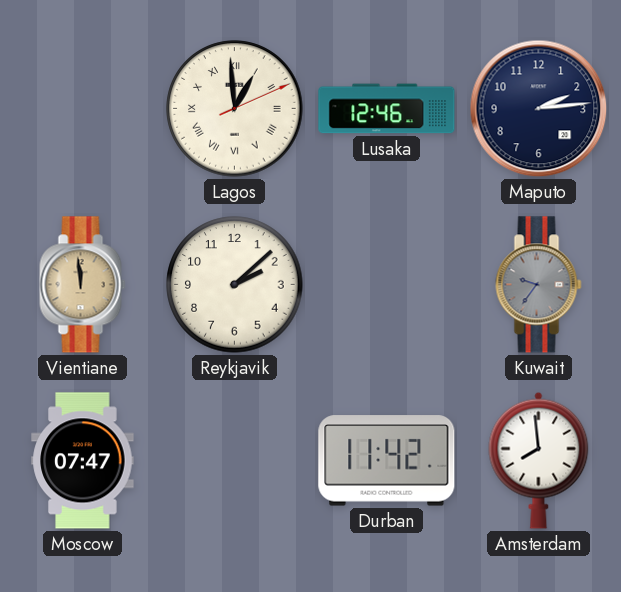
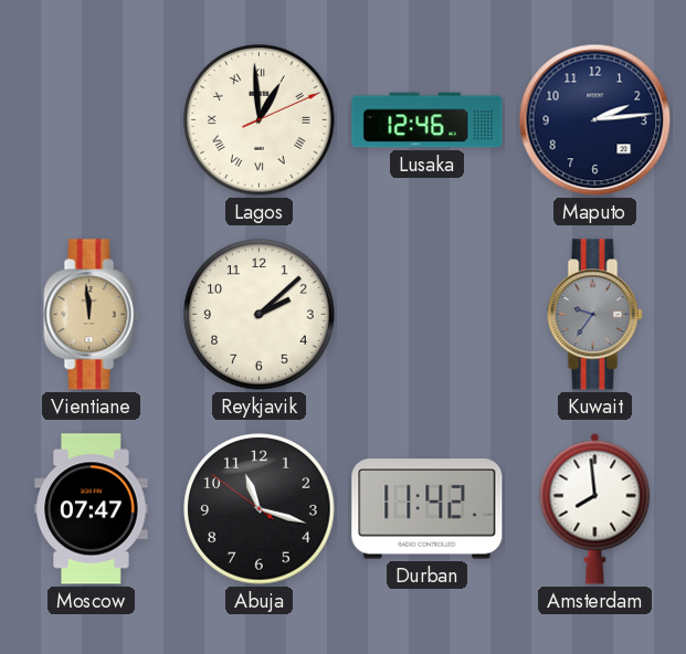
Abuja: none -> 11:17
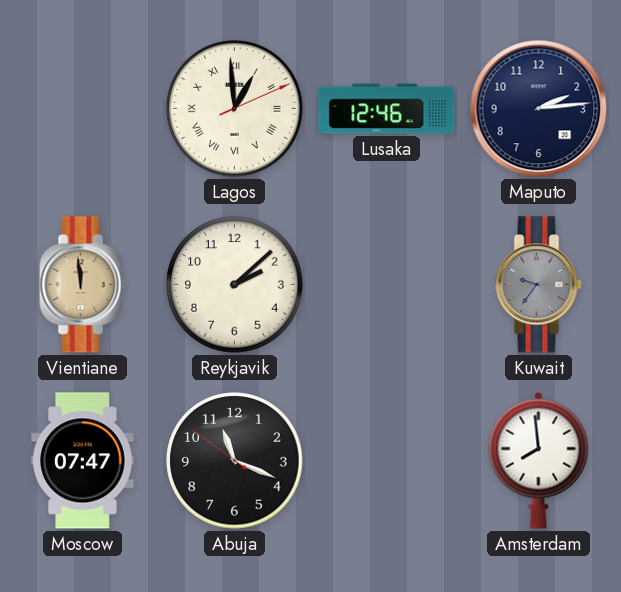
Abuja: 11:17 -> 11:18
Durban: 11:42 -> none
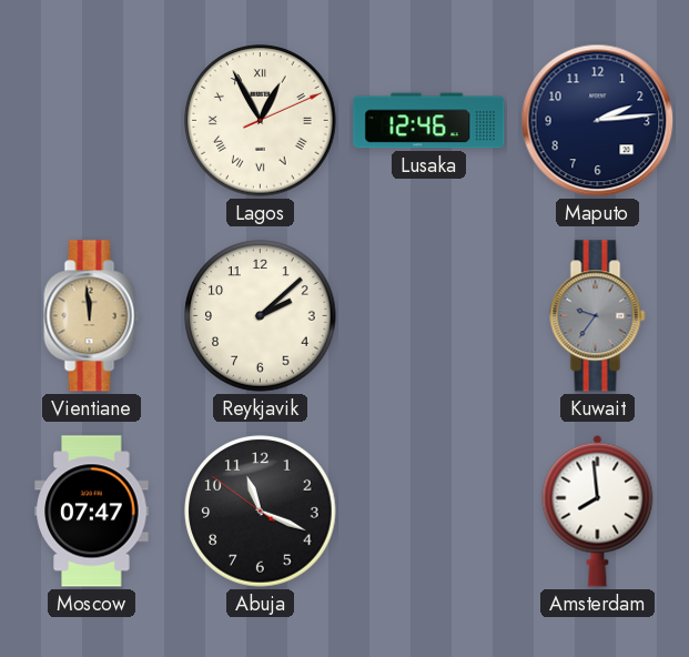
Lagos: 12:59 -> 12:55
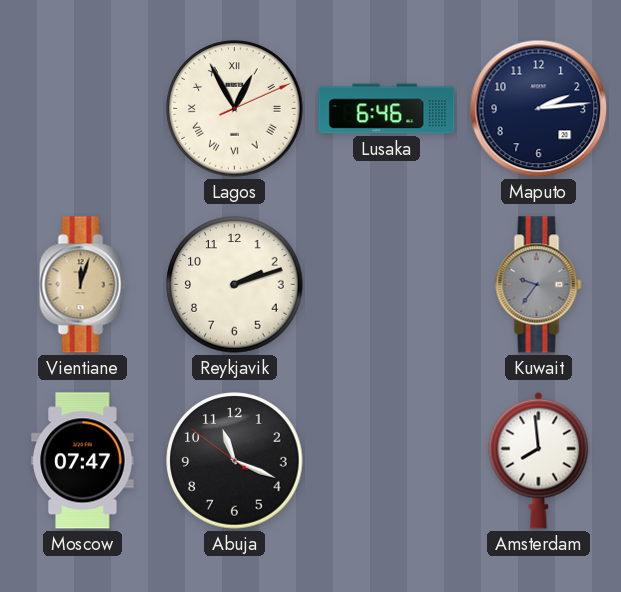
Lusaka: 12:46 -> 6:46
Vientiane: 11:59 -> 12:03
Reykjavik: 2:08 -> 2:12
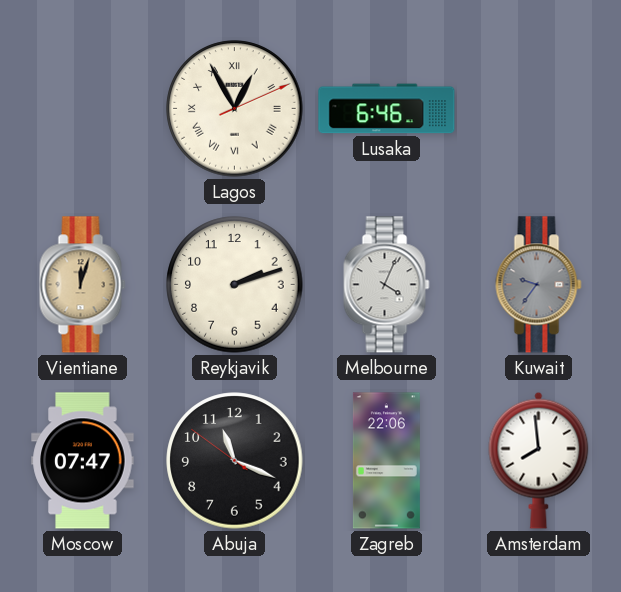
Maputo: 2:14 -> none
Melbourne: none -> 4:04
Zagreb: none -> 22:06
